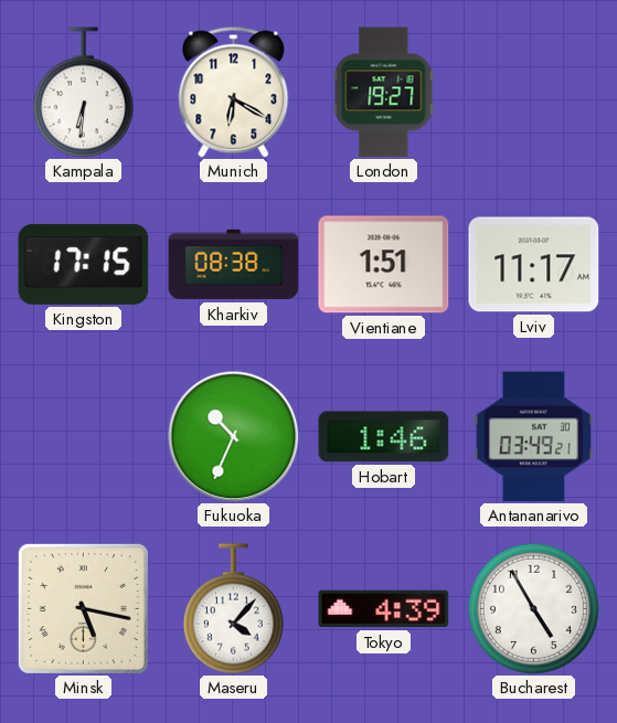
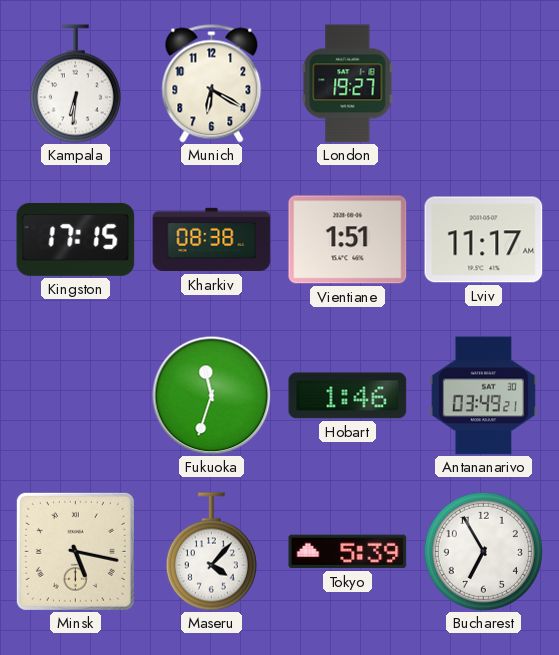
Fukuoka: 10:34 -> 11:33
Tokyo: 4:39 -> 5:39
Bucharest: 4:55 -> 6:55
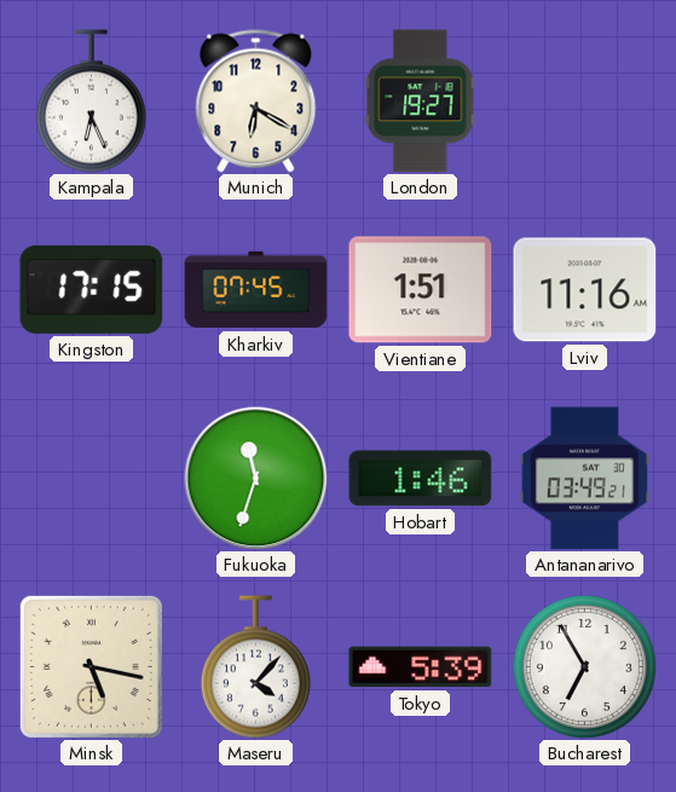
Kampala: 6:31 -> 6:26
Kharkiv: 08:38 -> 07:45
Lviv: 11:17 -> 11:16
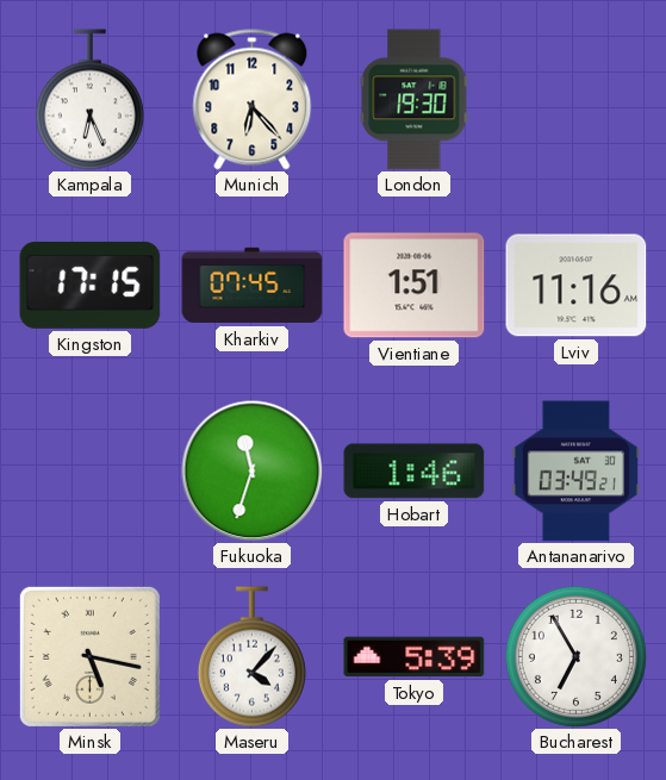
Munich: 6:20 -> 6:23
London: 19:27 -> 19:30
